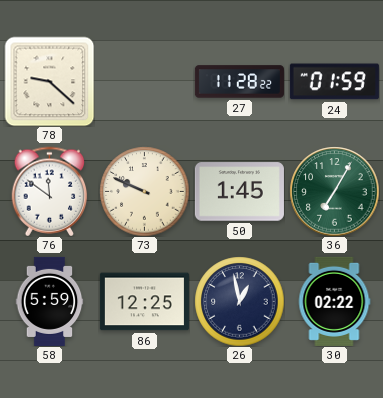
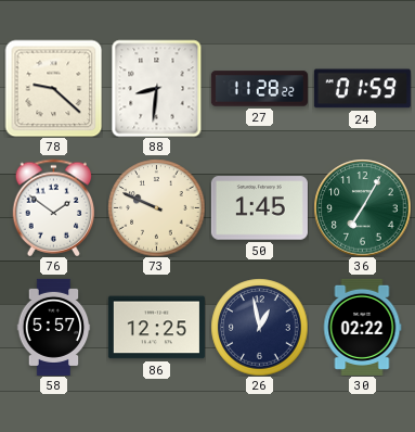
88: none -> 8:31
76: 11:51 -> 1:51
58: 5:59 -> 5:57
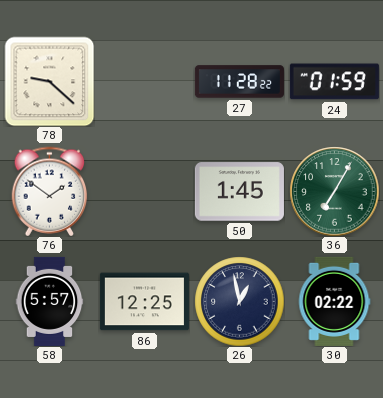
88: 8:31 -> none
73: 9:49 -> none
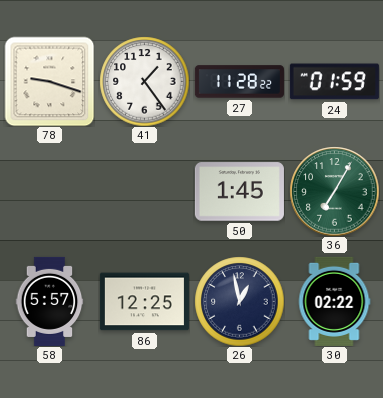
78: 9:22 -> 9:18
41: none -> 1:24
76: 1:51 -> none
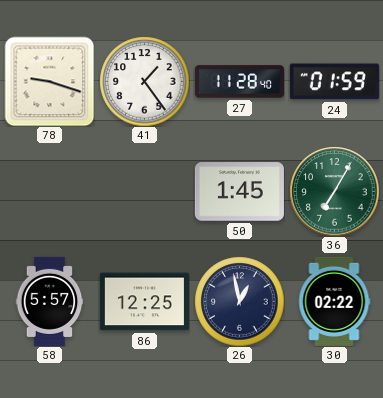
27: 11:28:22 -> 11:28:40
